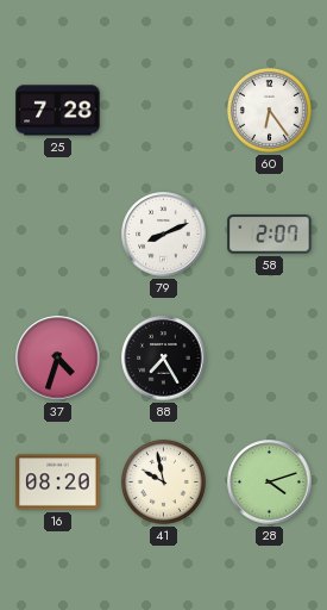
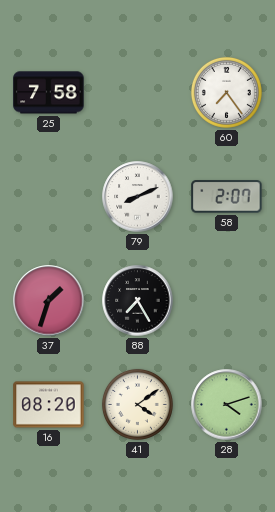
25: 7:28 -> 7:58
60: 6:24 -> 7:24
37: 4:33 -> 1:33
41: 9:58 -> 4:09
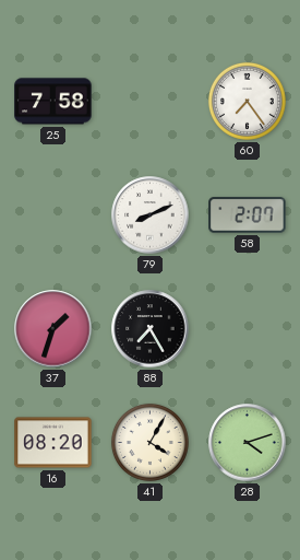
41: 4:09 -> 4:05
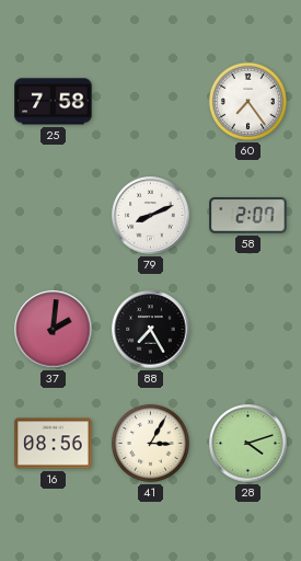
37: 1:33 -> 2:01
16: 08:20 -> 08:56
41: 4:05 -> 3:05
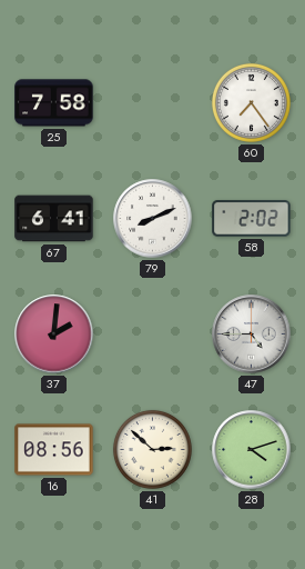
67: none -> 6:41
58: 2:07 -> 2:02
88: 7:25 -> none
47: none -> 4:45
41: 3:05 -> 2:52
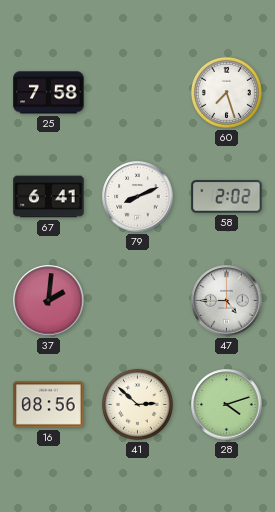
60: 7:24 -> 7:27
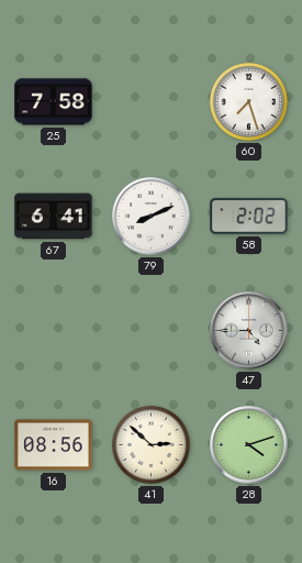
37: 2:01 -> none
